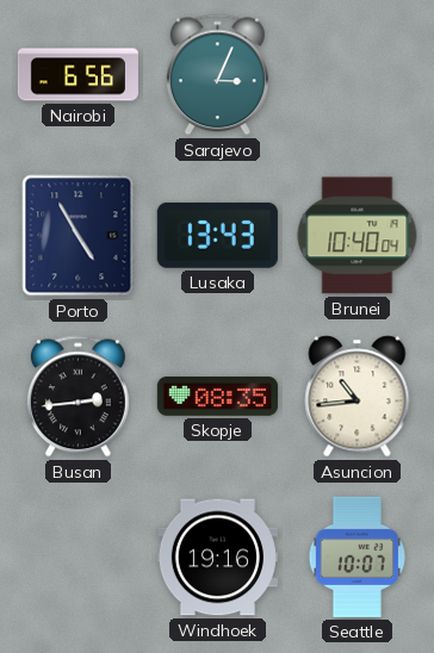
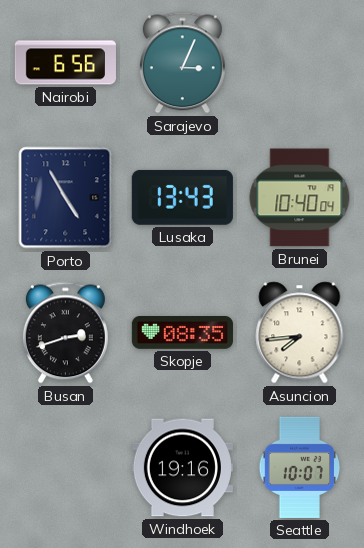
Busan: 2:44 -> 2:42
Asuncion: 10:44 -> 7:44
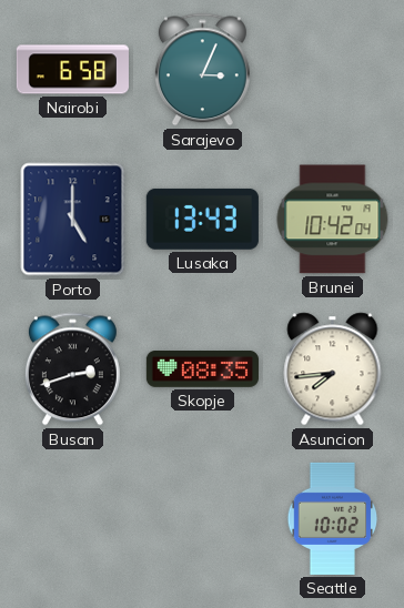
Nairobi: 6:56 -> 6:58
Porto: 4:55 -> 5:00
Brunei: 10:40 -> 10:42
Windhoek: 19:16 -> none
Seattle: 10:07 -> 10:02
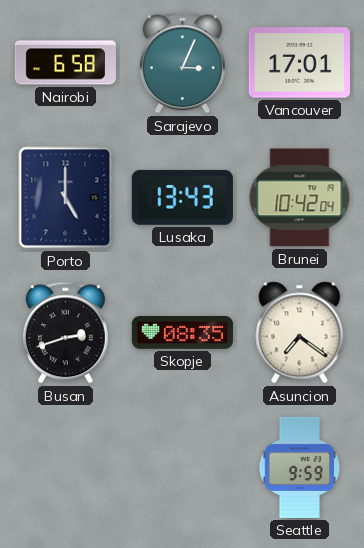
Vancouver: none -> 17:01
Asuncion: 7:44 -> 7:21
Seattle: 10:02 -> 9:59
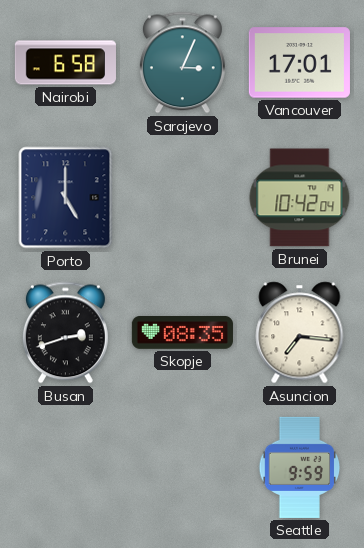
Lusaka: 13:43 -> none
Asuncion: 7:21 -> 7:16
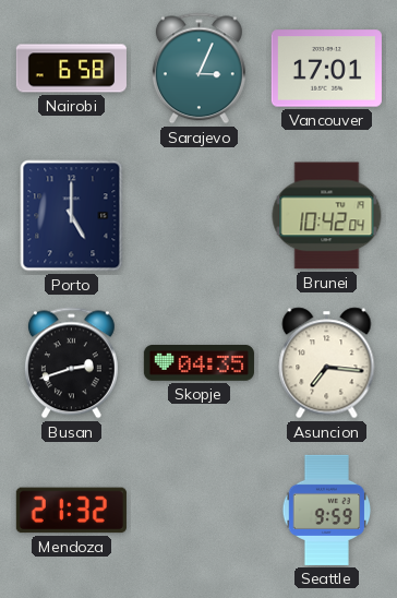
Skopje: 08:35 -> 04:35
Mendoza: none -> 21:32
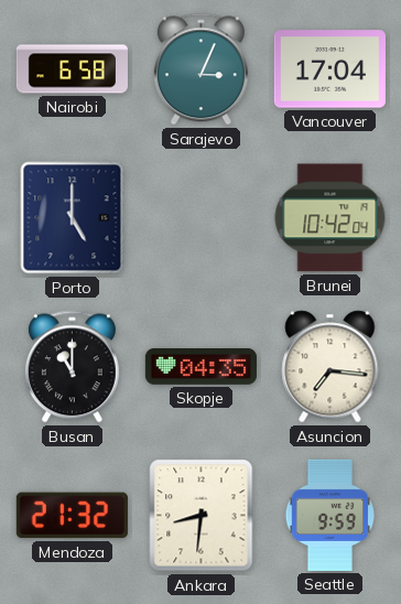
Vancouver: 17:01 -> 17:04
Busan: 2:42 -> 11:00
Ankara: none -> 8:31
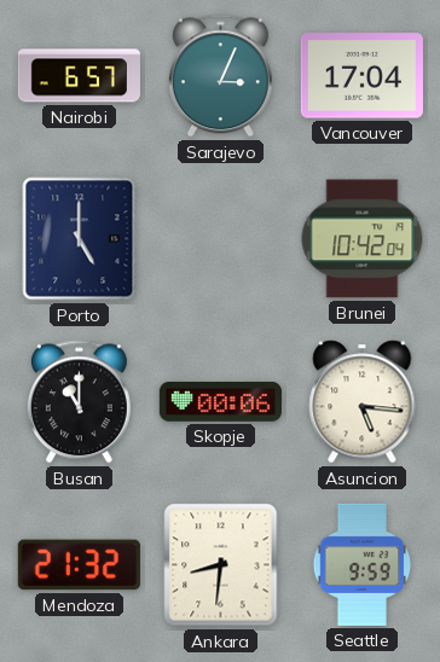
Nairobi: 6:58 -> 6:57
Skopje: 04:35 -> 00:06
Asuncion: 7:16 -> 5:16
